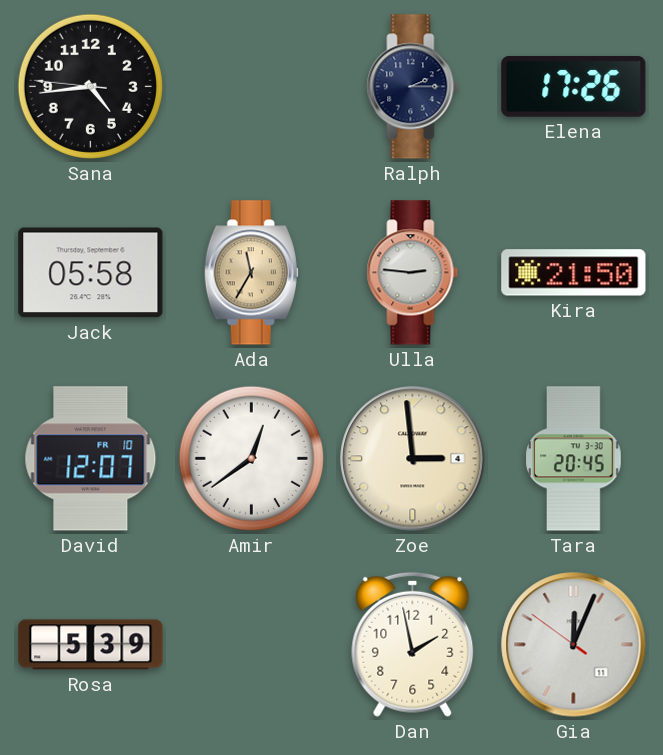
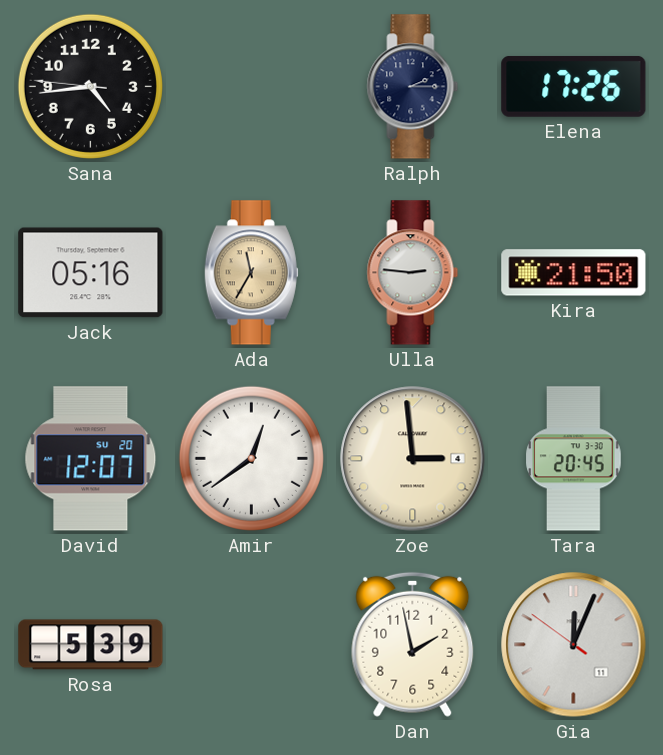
Jack: 05:58 -> 05:16
David date: FR 10 -> SU 20
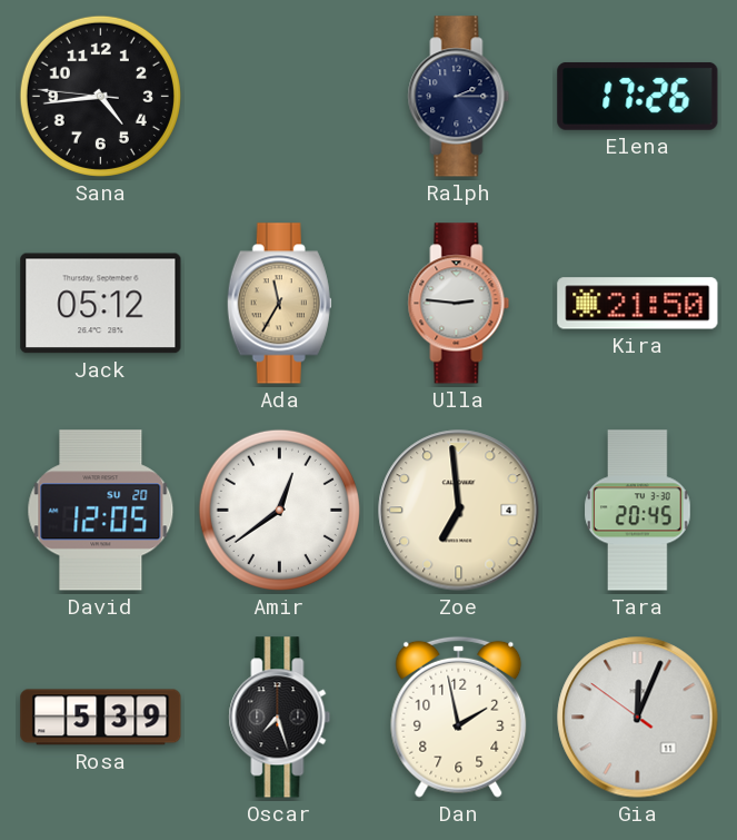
Jack: 05:16 -> 05:12
David: 12:07 -> 12:05
Zoe: 2:59 -> 6:59
Oscar: none -> 7:27
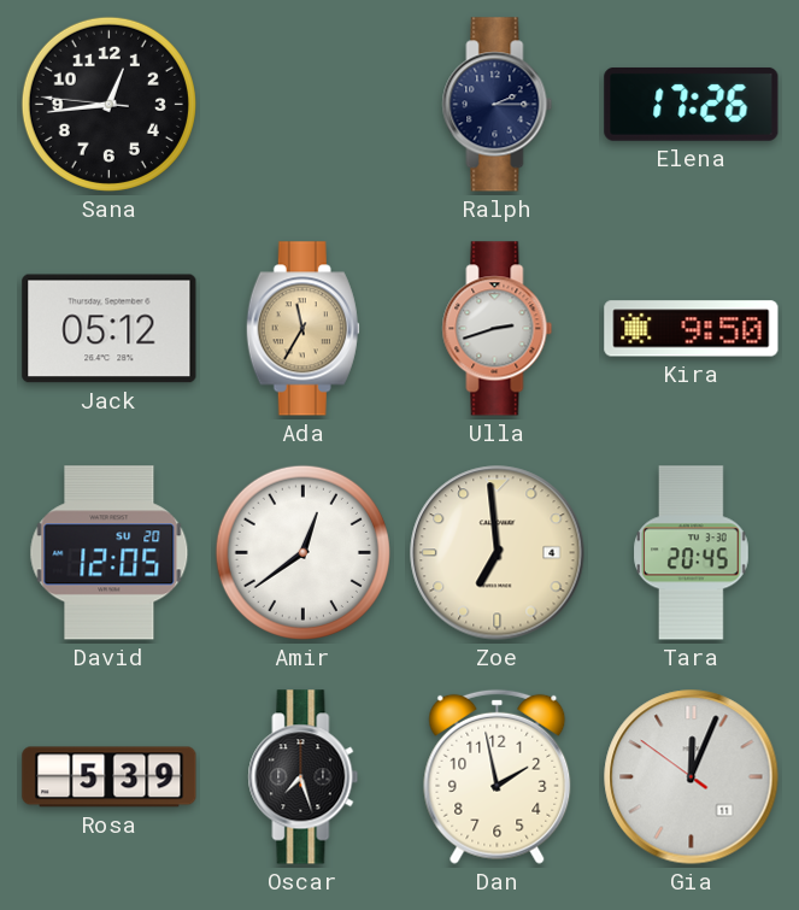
Sana: 4:43 -> 12:43
Ulla: 2:46 -> 2:42
Kira: 21:50 -> 9:50
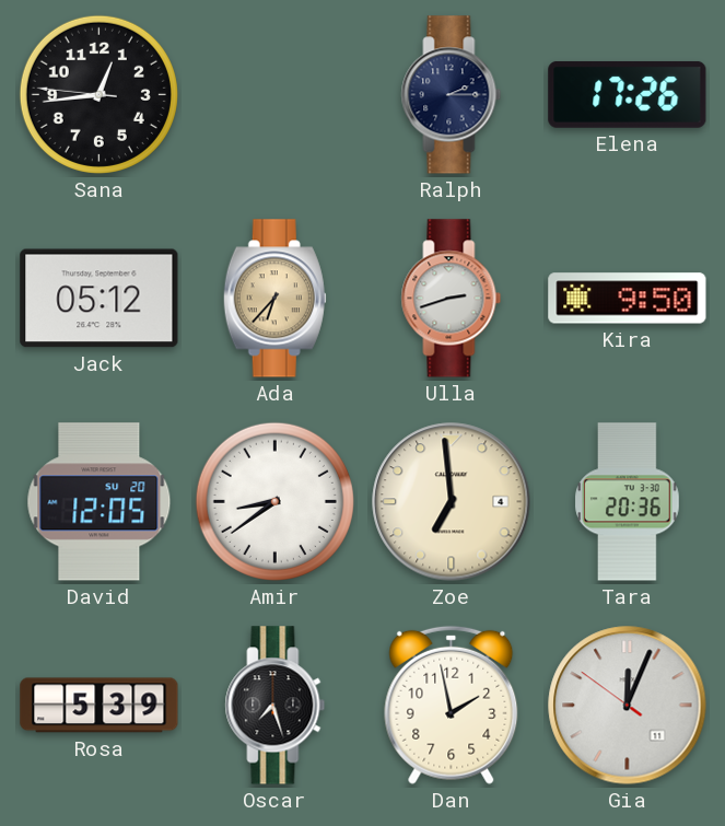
Ada: 11:35 -> 6:37
Amir: 12:39 -> 8:39
Tara: 20:45 -> 20:36
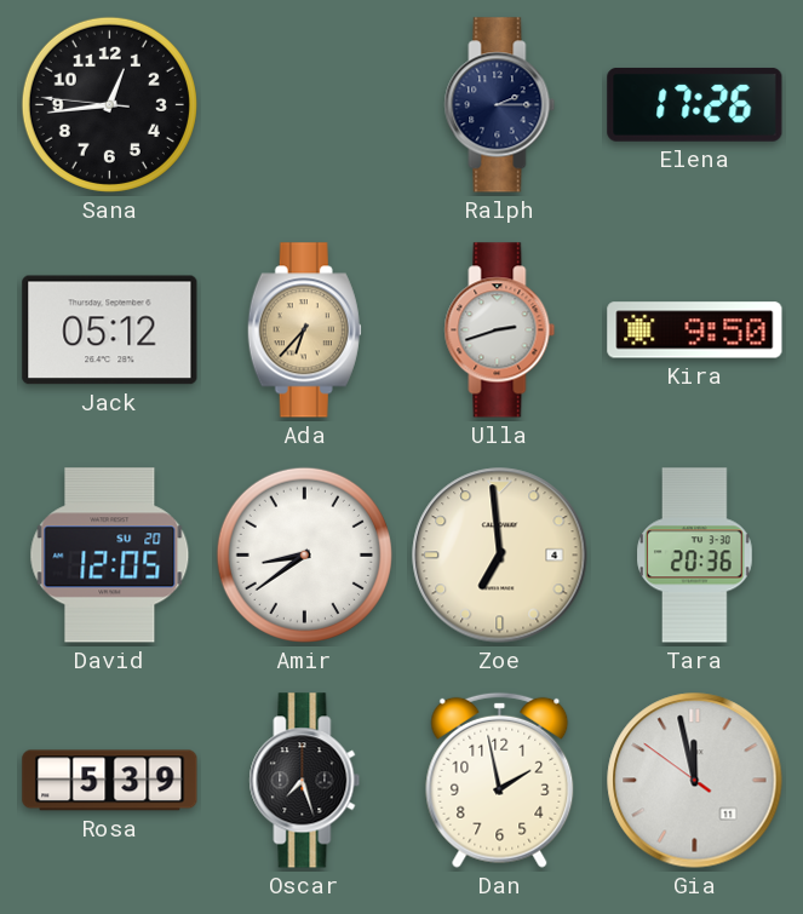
Gia: 12:03 -> 11:57
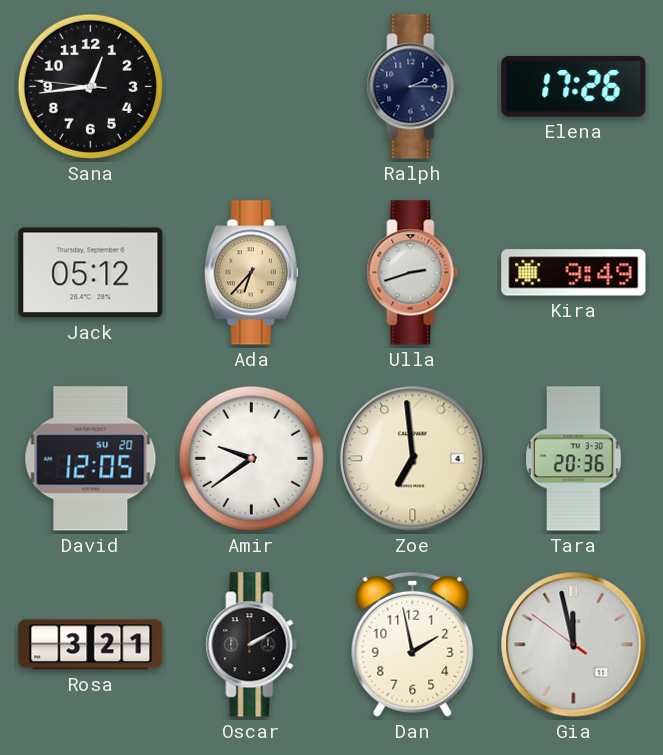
Kira: 9:50 -> 9:49
Amir: 8:39 -> 9:39
Rosa: 5:39 -> 3:21
Oscar: 7:27 -> 2:10
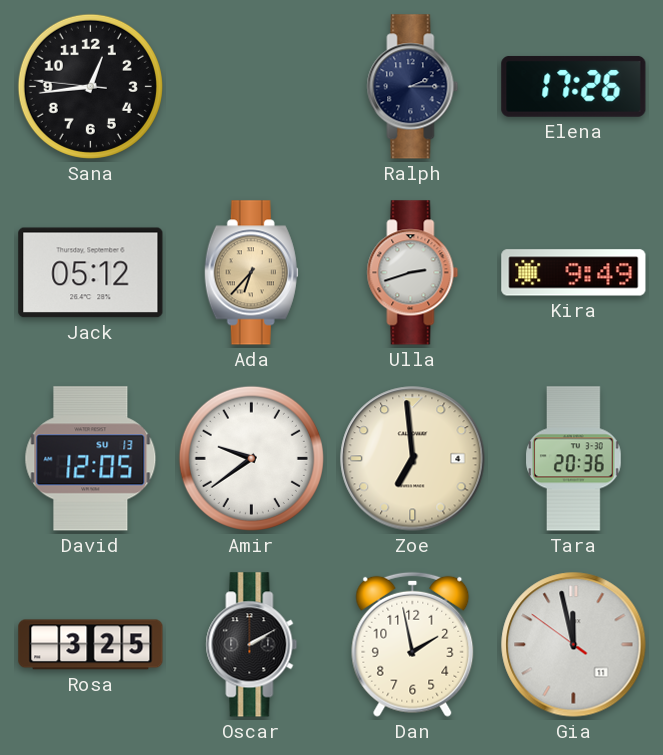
David date: SU 20 -> SU 13
Rosa: 3:21 -> 3:25
